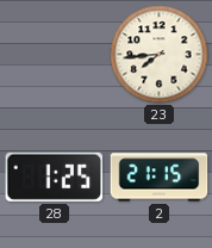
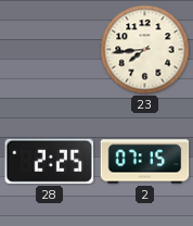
28: 1:25 -> 2:25
2: 21:15 -> 07:15
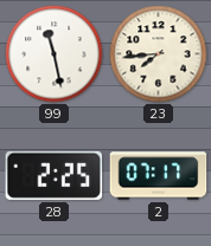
99: none -> 11:28
2: 07:15 -> 07:17
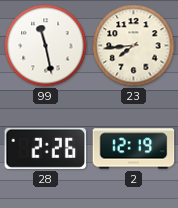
28: 2:25 -> 2:26
2: 07:17 -> 12:19
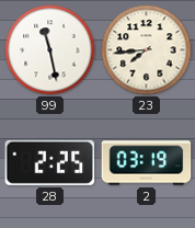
28: 2:26 -> 2:25
2: 12:19 -> 03:19
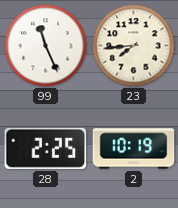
99: 11:28 -> 11:26
2: 03:19 -> 10:19
